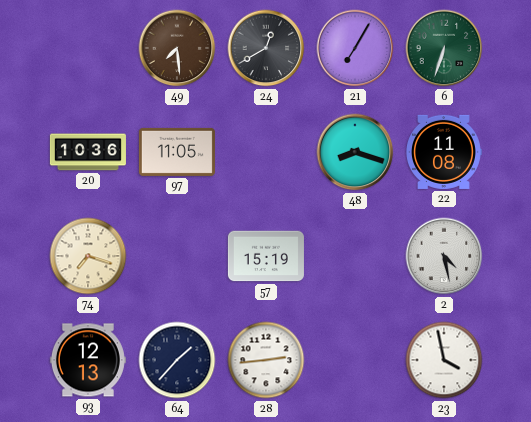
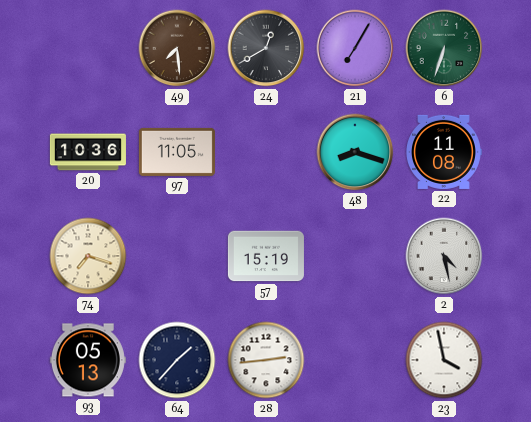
93: 12:13 -> 05:13
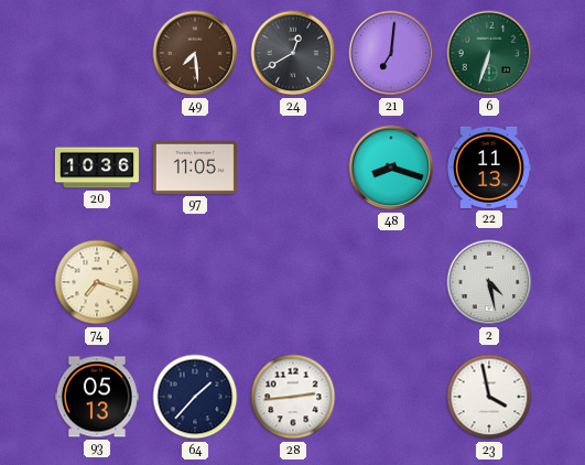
21: 7:05 -> 7:01
22: 11:08 -> 11:13
57: 15:19 -> none
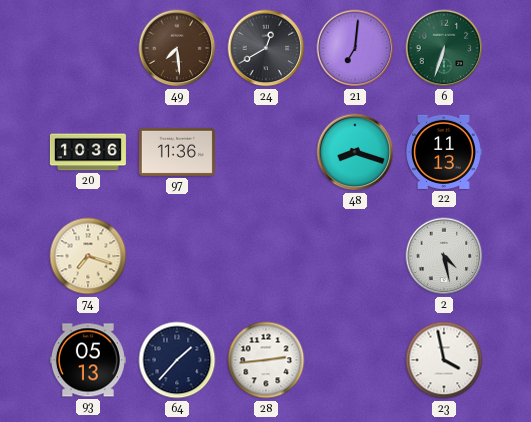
97: 11:05 -> 11:36
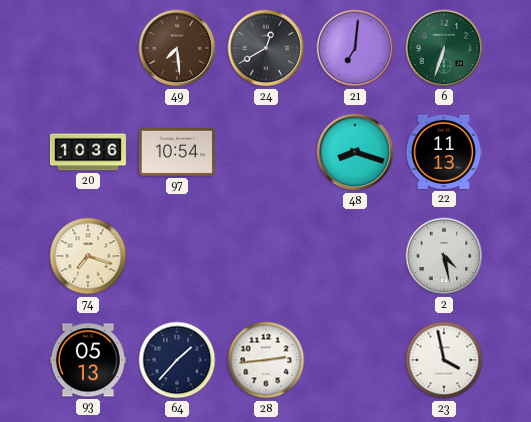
97: 11:36 -> 10:54
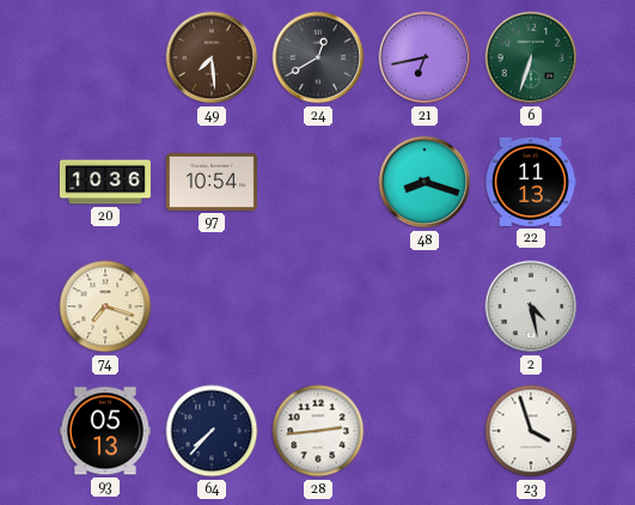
21: 7:01 -> 6:43
64: 1:37 -> 7:37
23: 3:58 -> 3:57
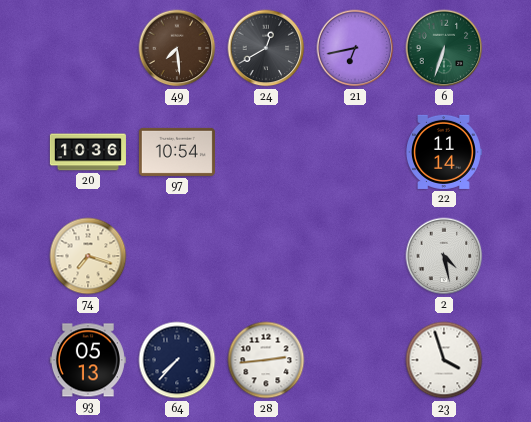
48: 8:18 -> none
22: 11:13 -> 11:14
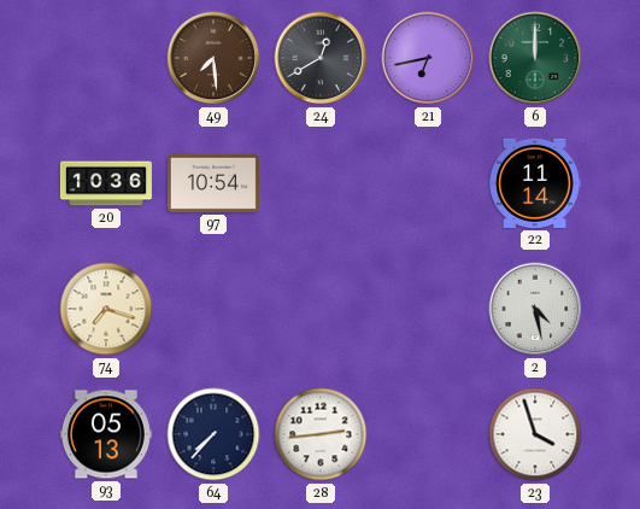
6: 6:33 -> 12:00
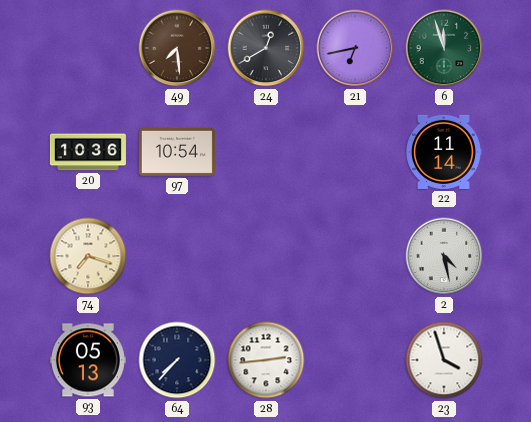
6: 12:00 -> 11:57
